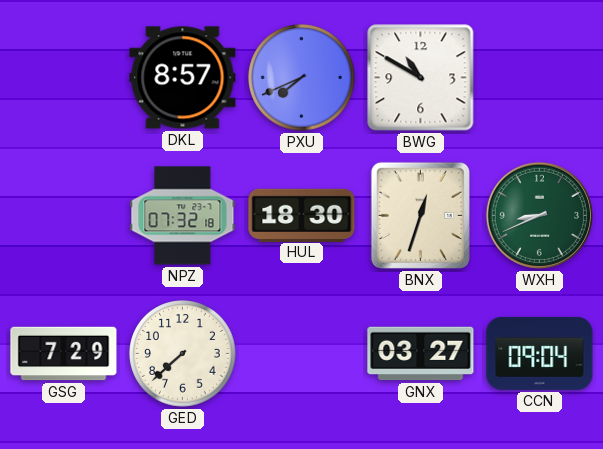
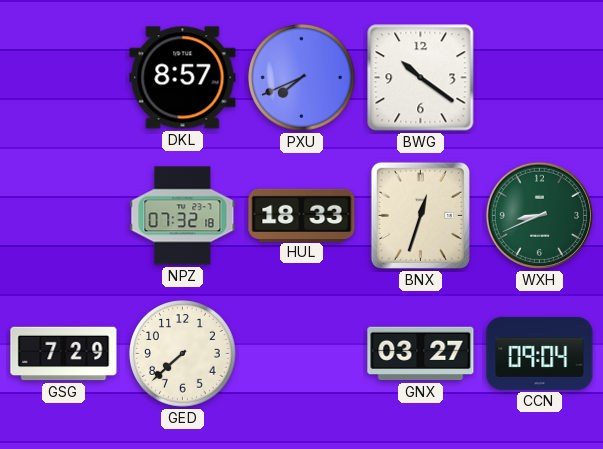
BWG: 10:50 -> 10:21
HUL: 18:30 -> 18:33
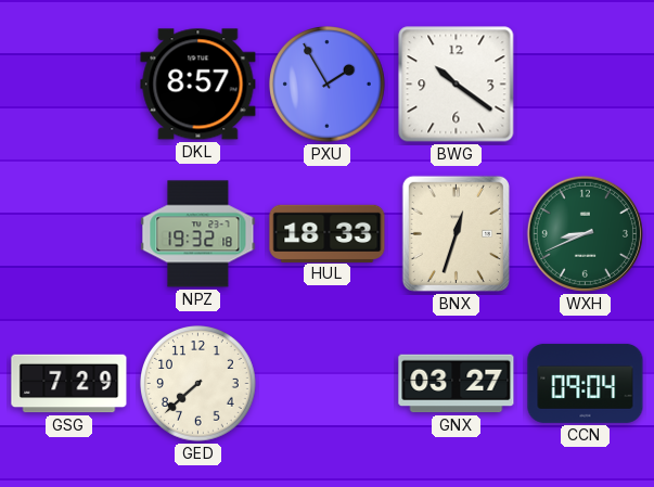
PXU: 7:41 -> 1:55
NPZ: 07:32 -> 19:32
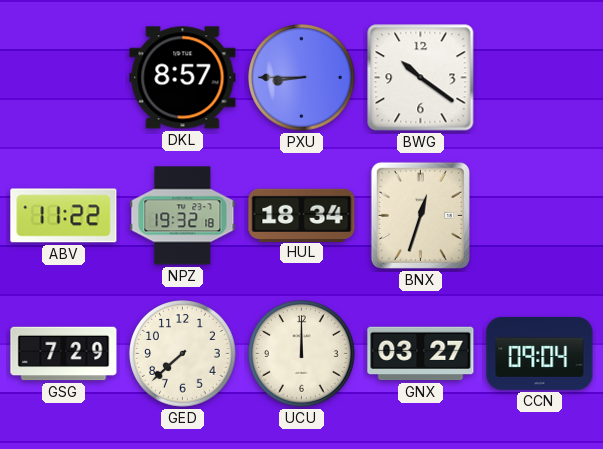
PXU: 1:55 -> 8:45
ABV: none -> 11:22
HUL: 18:33 -> 18:34
WXH: 8:41 -> none
UCU: none -> 12:00
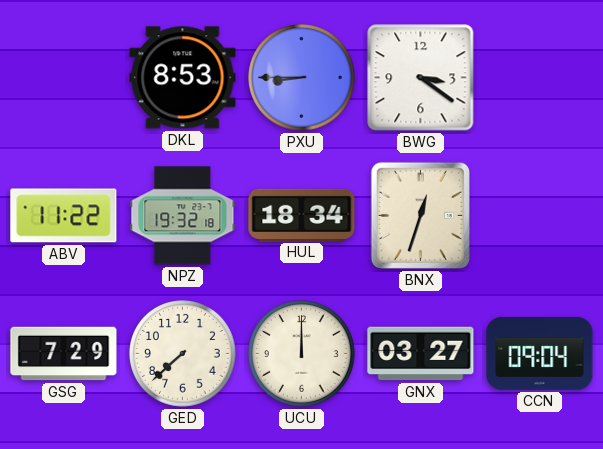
DKL: 8:57 -> 8:53
BWG: 10:21 -> 3:21
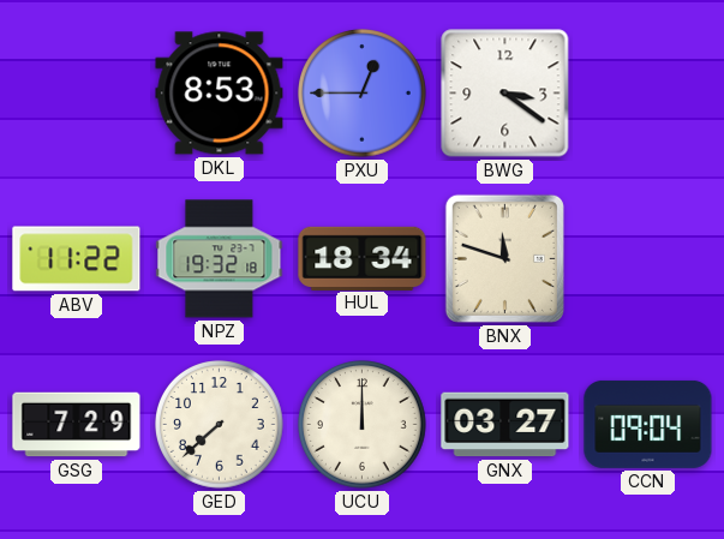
PXU: 8:45 -> 12:45
BNX: 12:33 -> 11:48
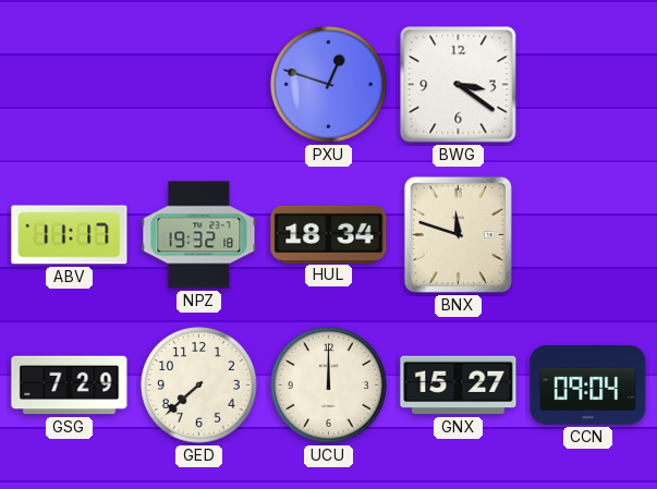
DKL: 8:53 -> none
PXU: 12:45 -> 12:48
ABV: 11:22 -> 11:17
GNX: 03:27 -> 15:27
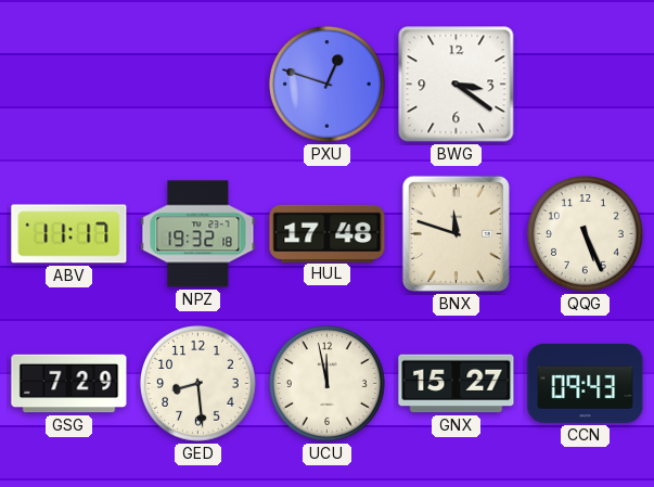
HUL: 18:34 -> 17:48
QQG: none -> 5:26
GED: 7:38 -> 8:29
UCU: 12:00 -> 11:58
CCN: 09:04 -> 09:43
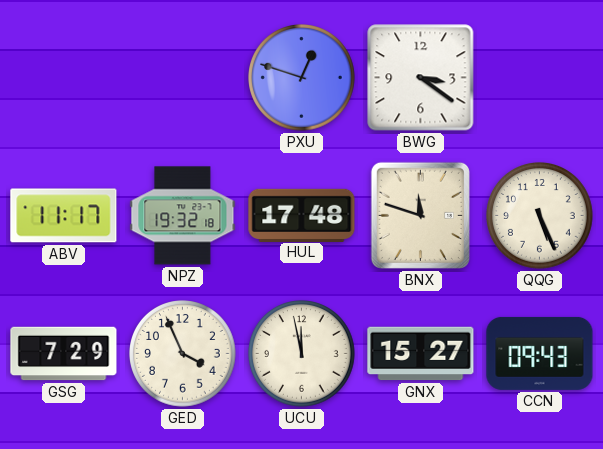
GED: 8:29 -> 3:56
